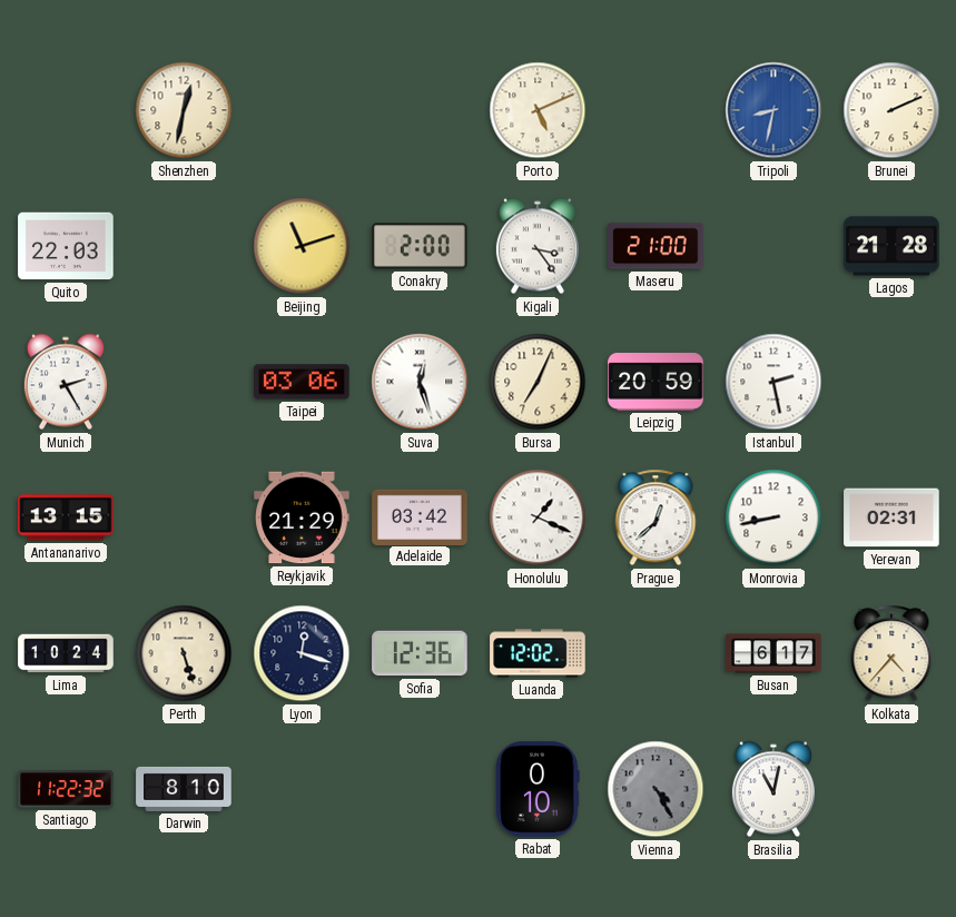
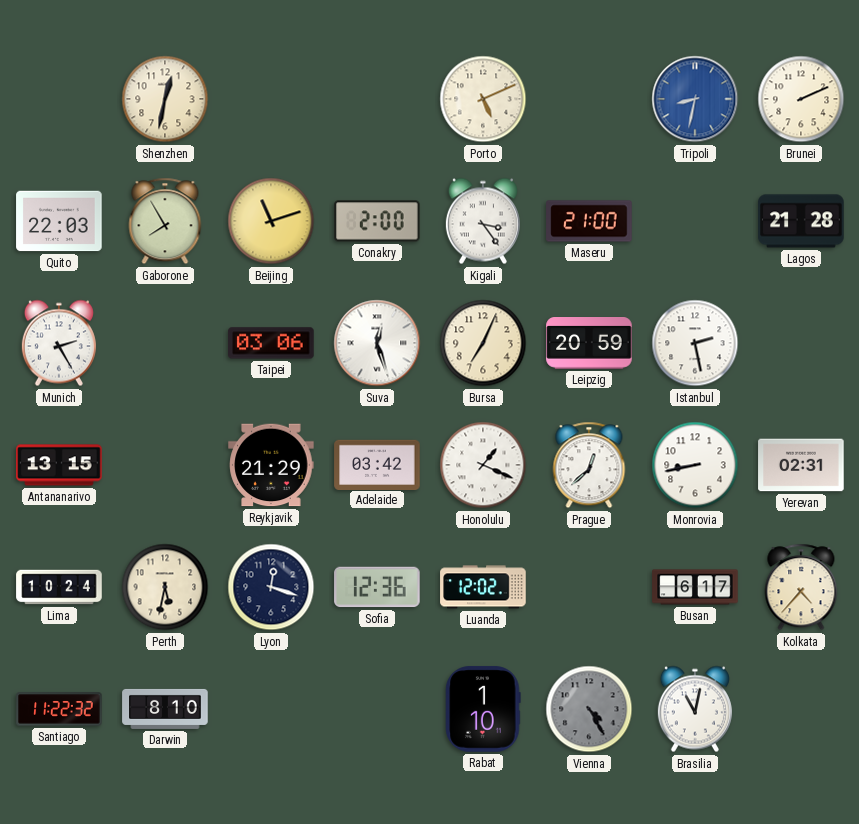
Gaborone: none -> 7:55
Perth: 5:27 -> 5:32
Rabat: 0:10 -> 1:10
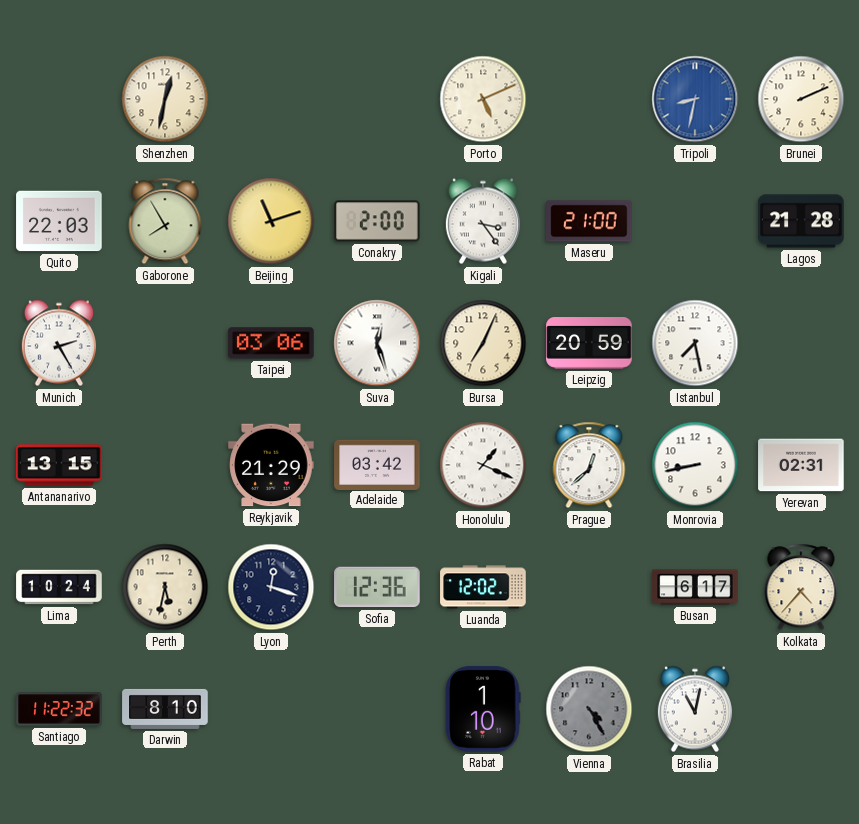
Istanbul: 2:28 -> 7:28
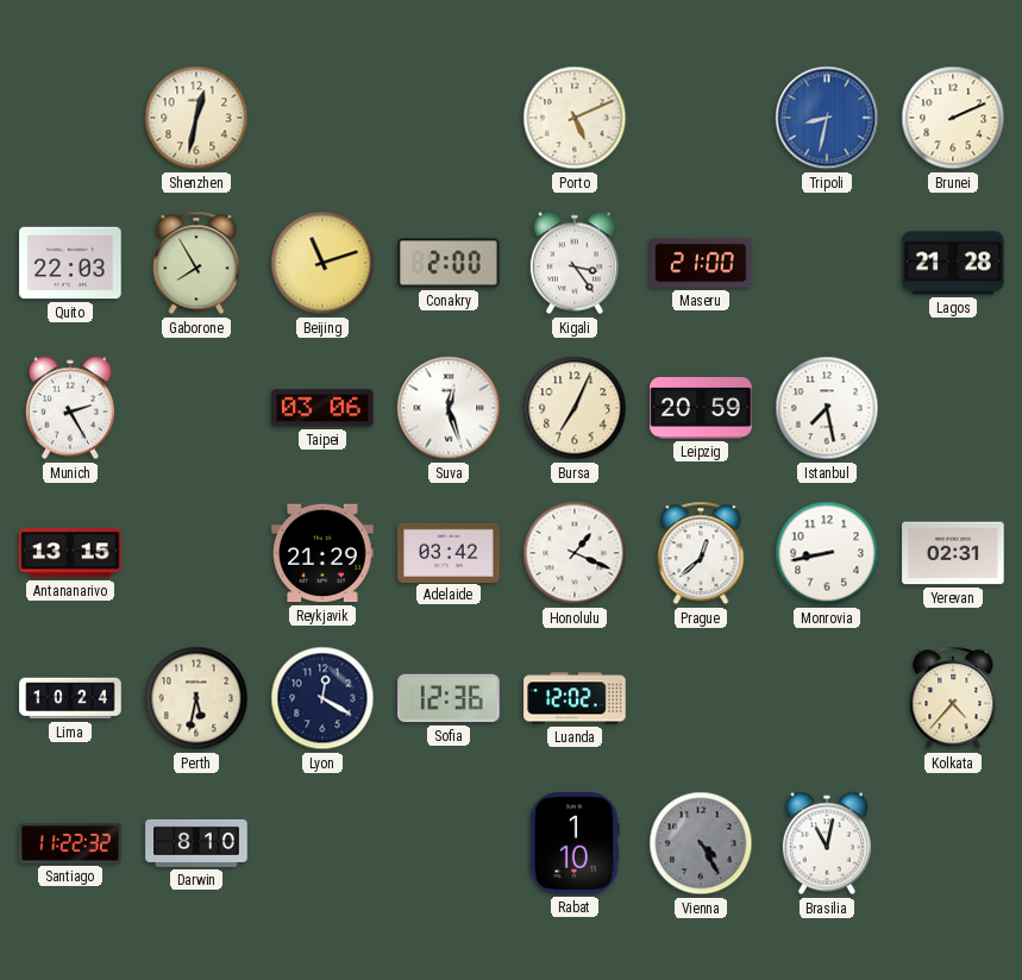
Lyon: 12:18 -> 12:20
Busan: 6:17 -> none
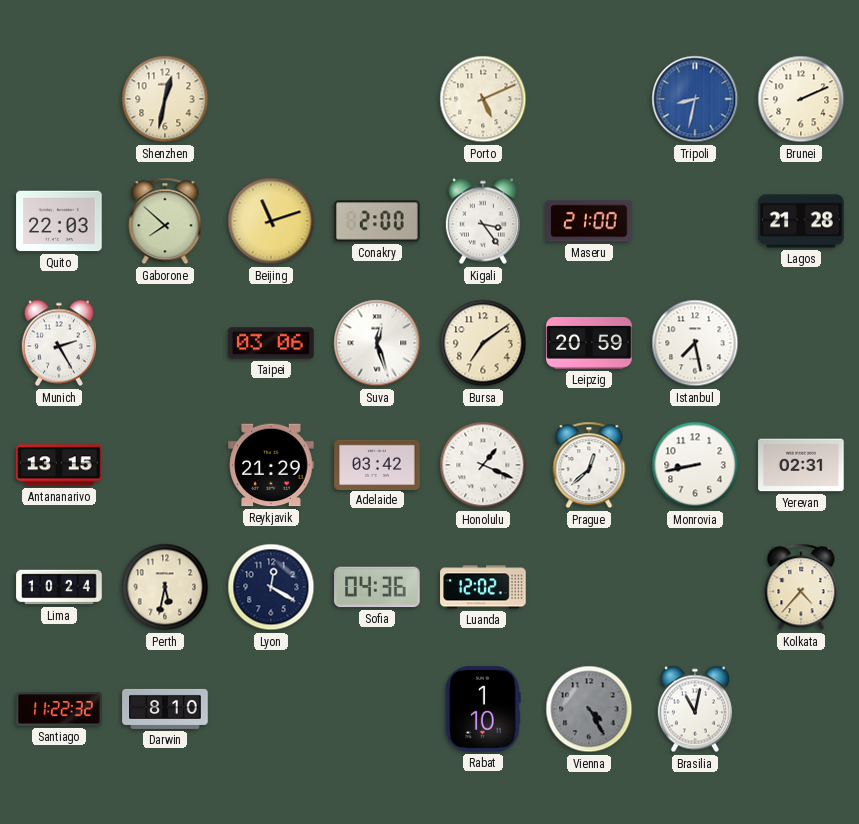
Gaborone: 7:55 -> 7:52
Bursa: 7:04 -> 7:09
Sofia: 12:36 -> 04:36
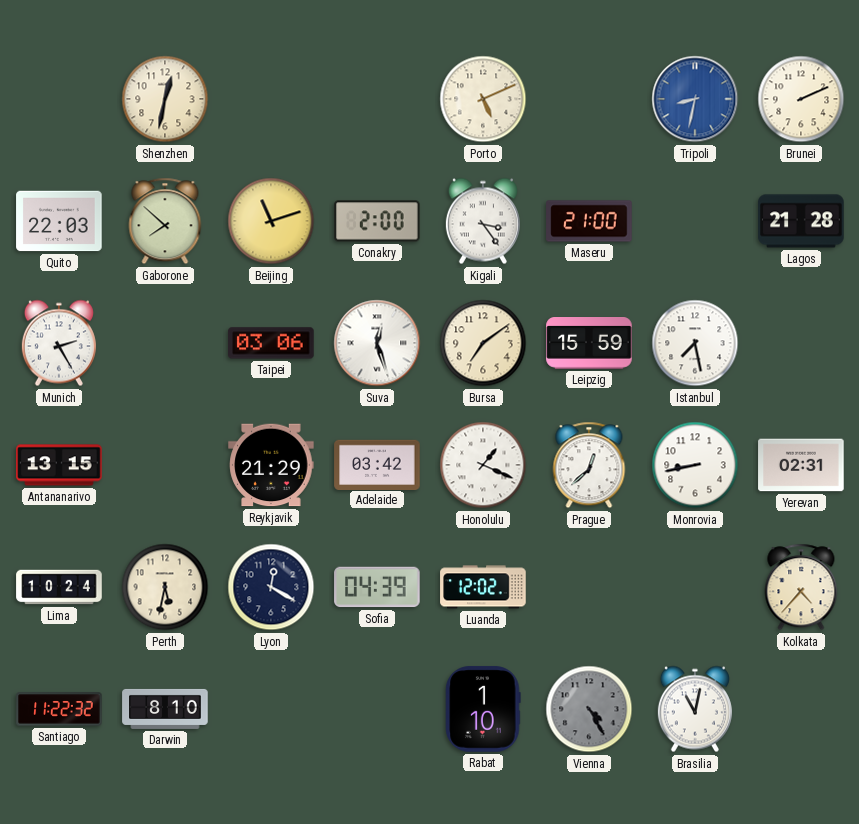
Leipzig: 20:59 -> 15:59
Sofia: 04:36 -> 04:39
